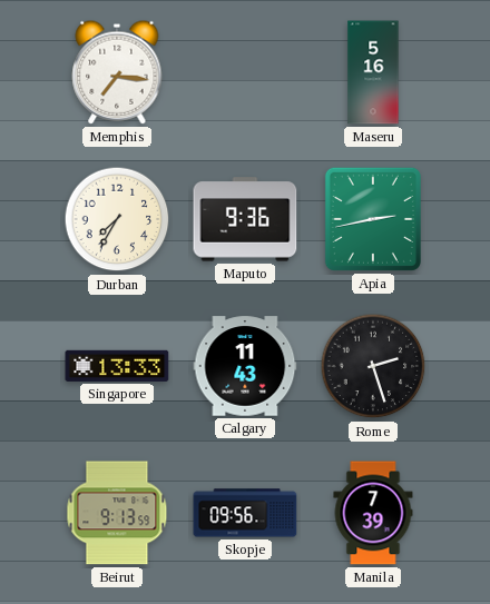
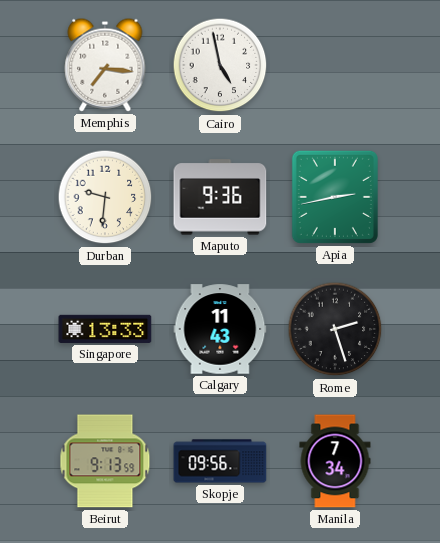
Cairo: none -> 4:58
Maseru: 5:16 -> none
Durban: 7:35 -> 9:31
Manila: 7:39 -> 7:34
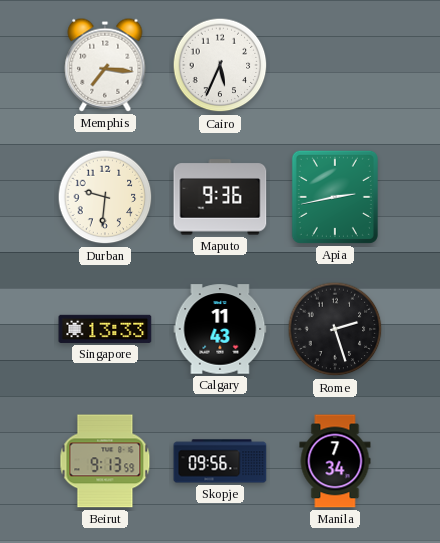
Cairo: 4:58 -> 5:34
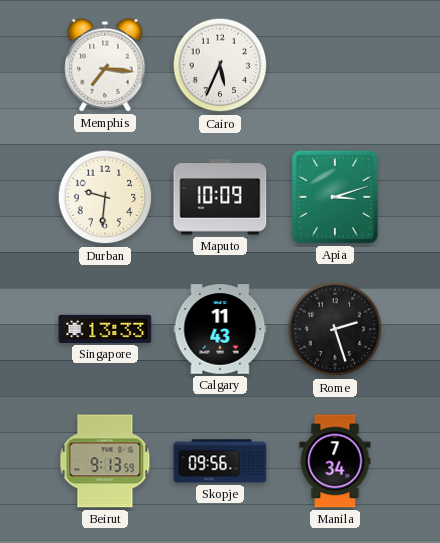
Maputo: 9:36 -> 10:09
Apia: 2:43 -> 3:12
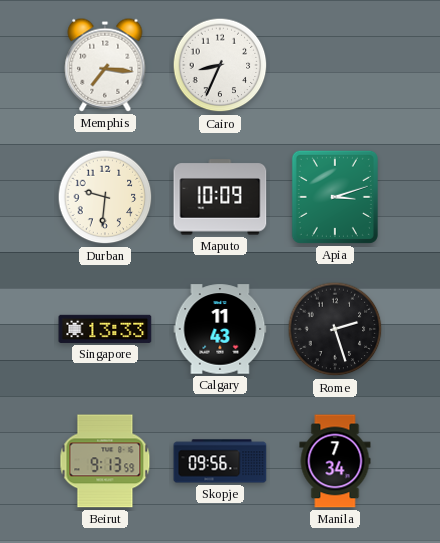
Cairo: 5:34 -> 8:34
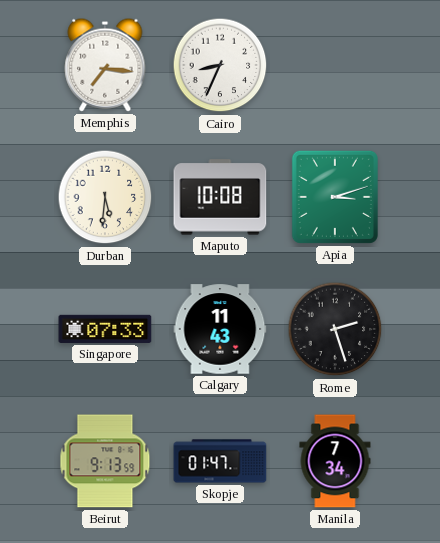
Durban: 9:31 -> 5:31
Maputo: 10:09 -> 10:08
Singapore: 13:33 -> 07:33
Skopje: 09:56 -> 01:47
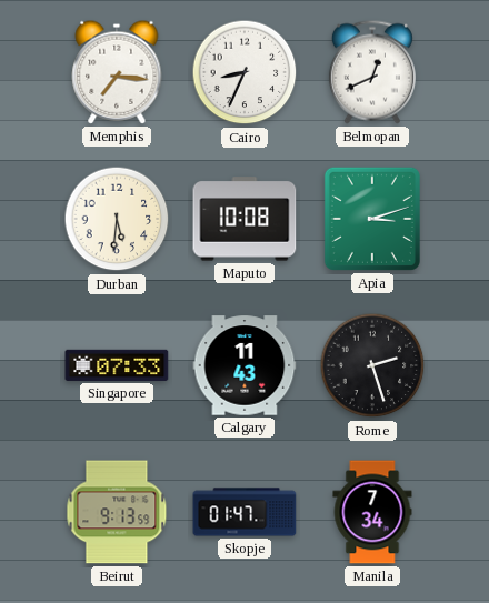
Belmopan: none -> 12:41
